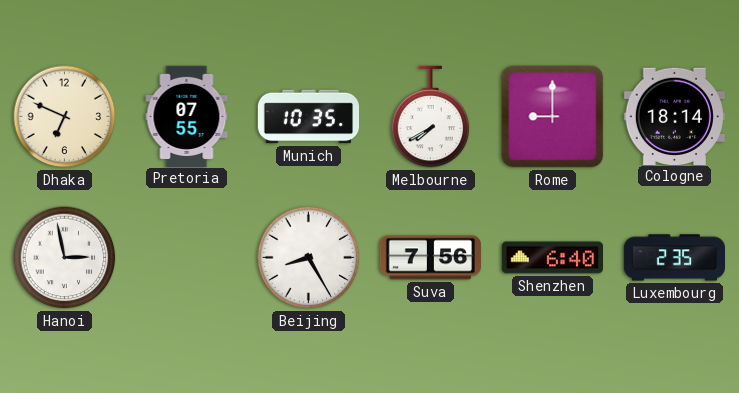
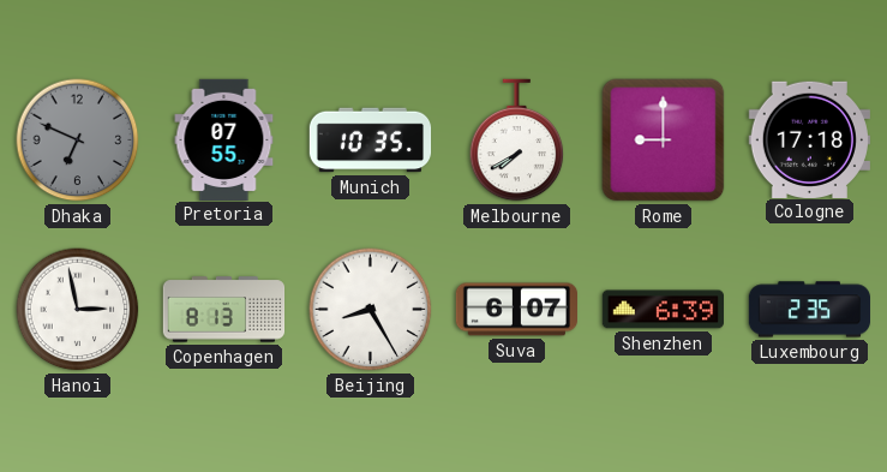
Dhaka dial: cream -> grey
Cologne: 18:14 -> 17:18
Copenhagen: none -> 8:13
Suva: 7:56 -> 6:07
Shenzhen: 6:40 -> 6:39
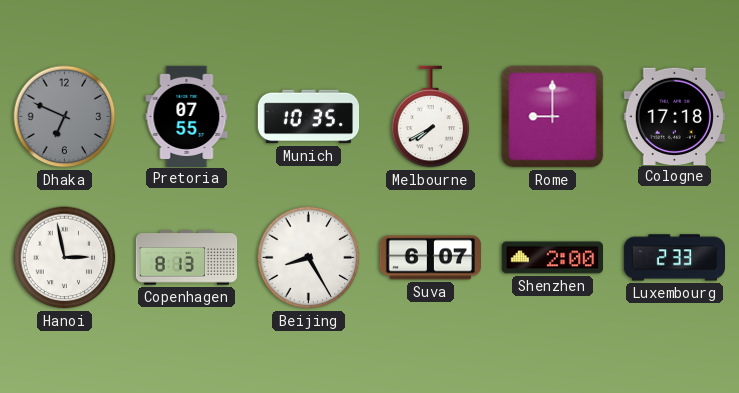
Shenzhen: 6:39 -> 2:00
Luxembourg: 2:35 -> 2:33
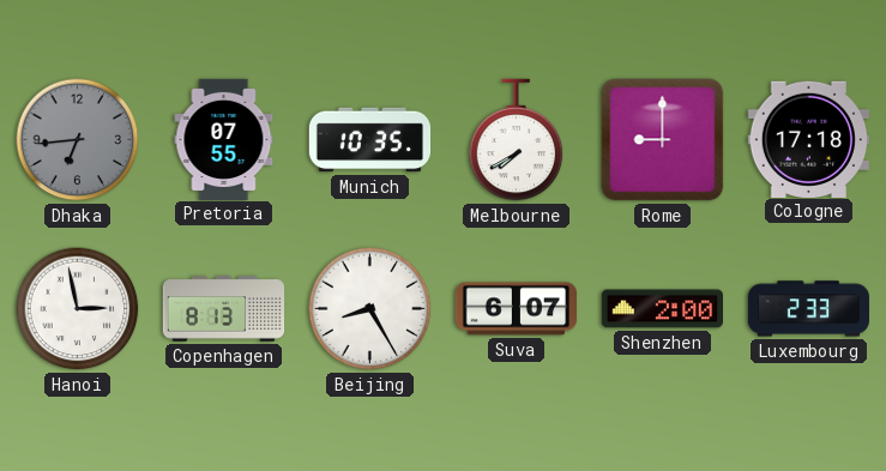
Dhaka: 6:49 -> 6:44
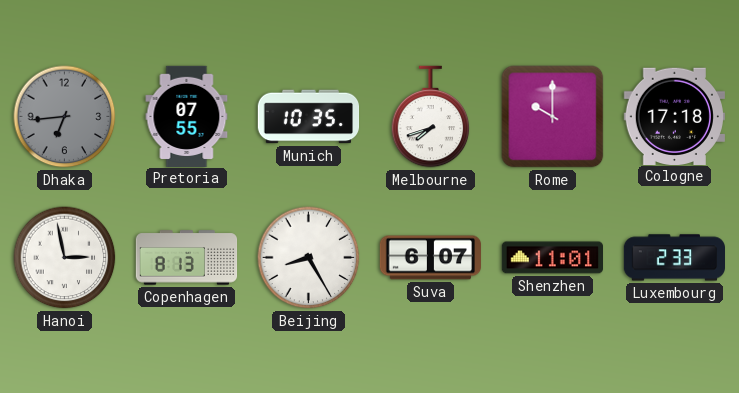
Melbourne: 7:40 -> 7:42
Rome: 9:00 -> 10:00
Shenzhen: 2:00 -> 11:01
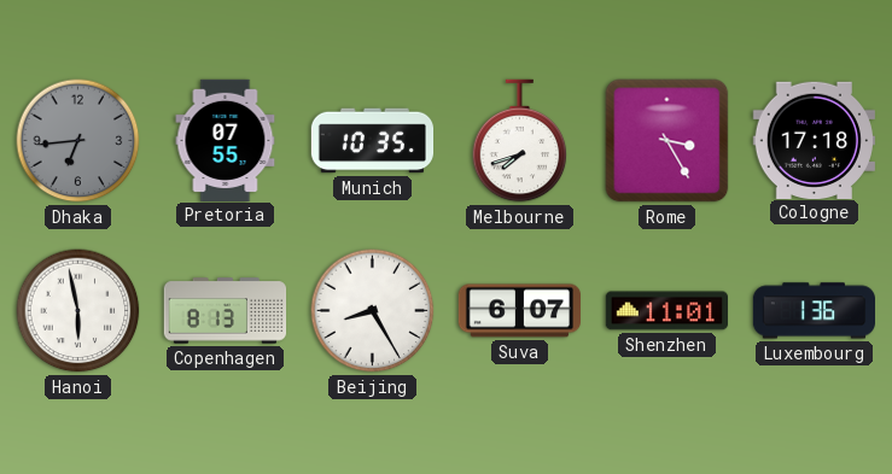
Rome: 10:00 -> 3:25
Hanoi: 2:58 -> 5:58
Luxembourg: 2:33 -> 1:36
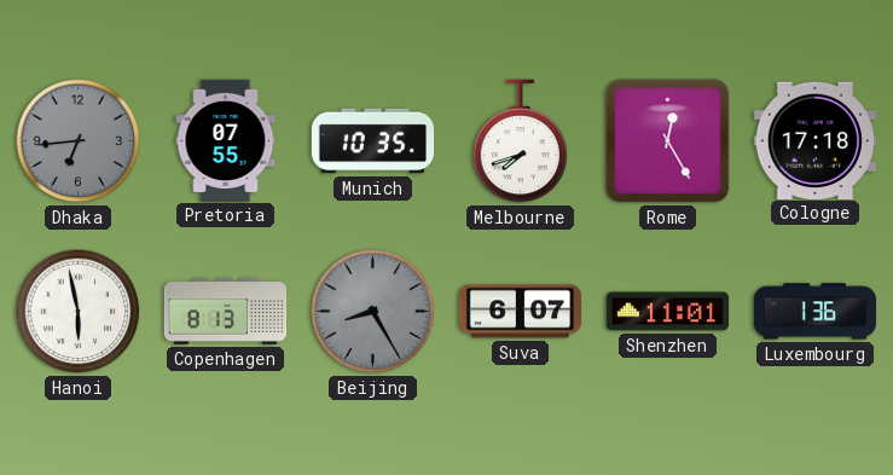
Rome: 3:25 -> 12:25
Beijing dial: white -> grey
